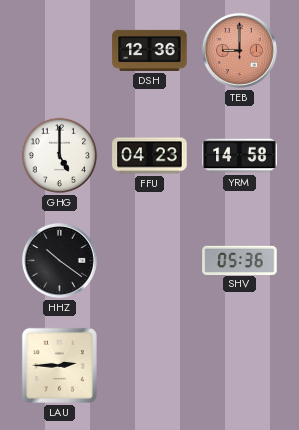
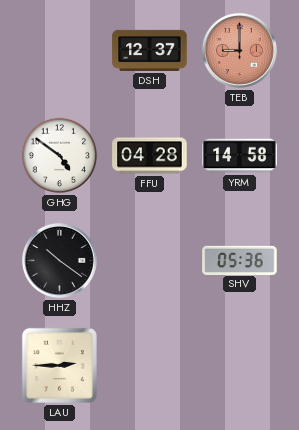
DSH: 12:36 -> 12:37
GHG: 5:00 -> 4:51
FFU: 04:23 -> 04:28
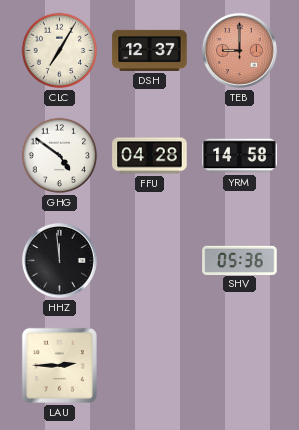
CLC: none -> 7:05
HHZ: 10:21 -> 11:59
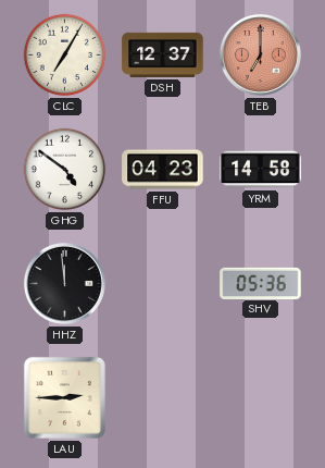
TEB: 9:00 -> 7:00
FFU: 04:28 -> 04:23
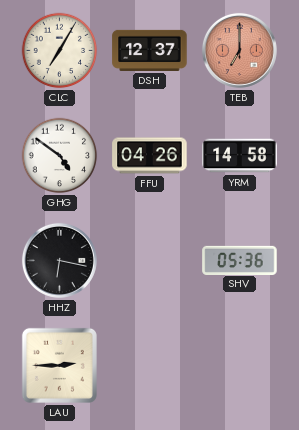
FFU: 04:23 -> 04:26
HHZ: 11:59 -> 6:17
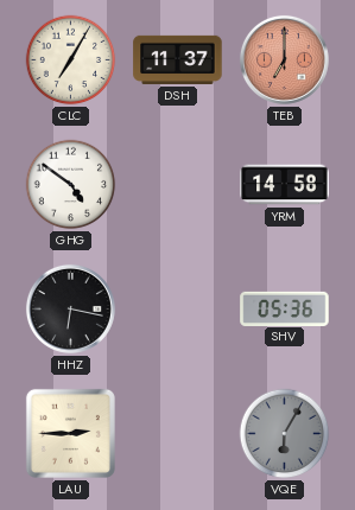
DSH: 12:37 -> 11:37
FFU: 04:26 -> none
VQE: none -> 6:05
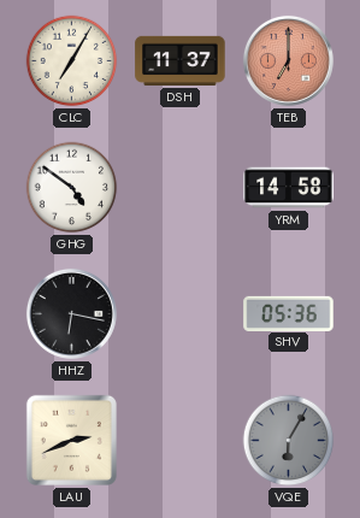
LAU: 2:45 -> 2:41
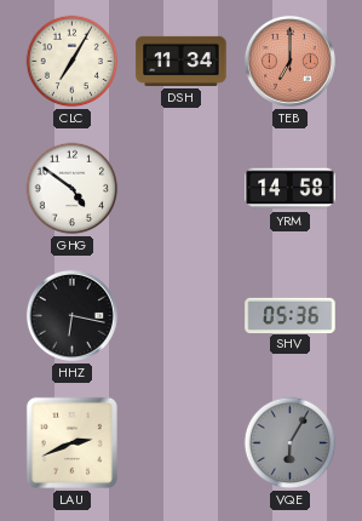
DSH: 11:37 -> 11:34
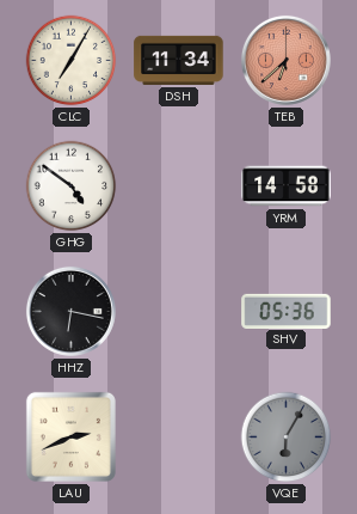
TEB: 7:00 -> 6:38
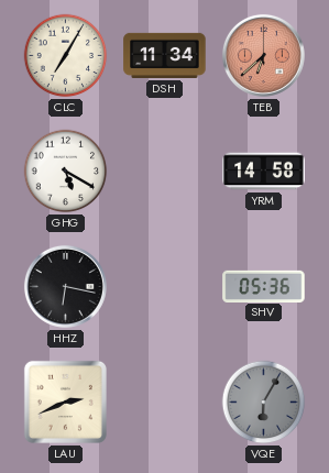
GHG: 4:51 -> 5:20
